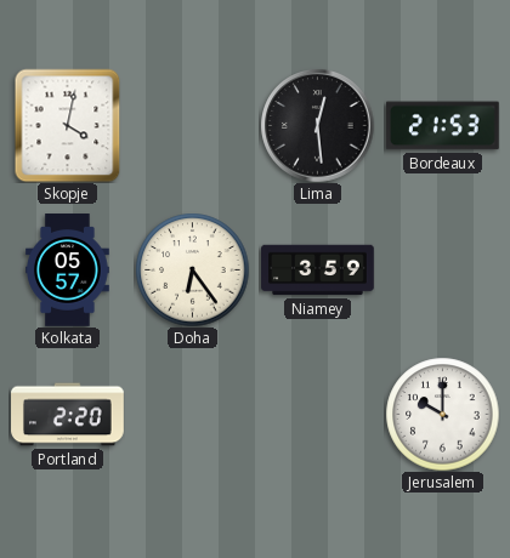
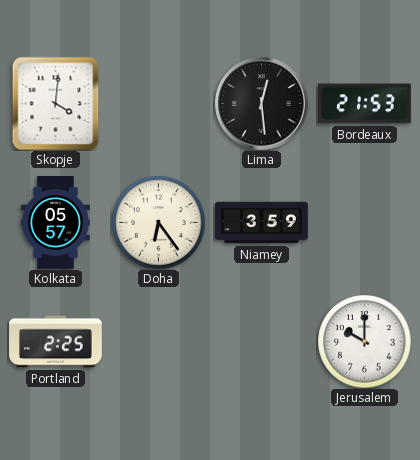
Skopje: 4:02 -> 4:01
Portland: 2:20 -> 2:25
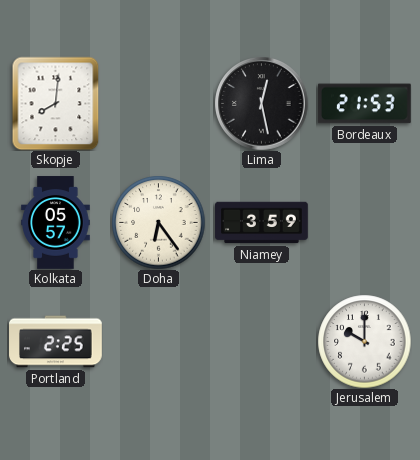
Skopje: 4:01 -> 8:01
Lima: 12:29 -> 12:28
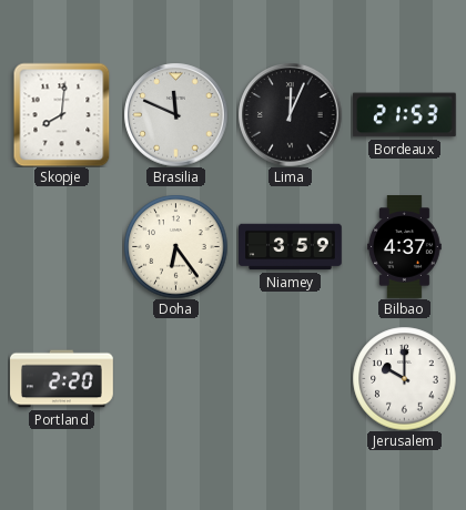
Brasilia: none -> 11:49
Lima: 12:28 -> 12:04
Kolkata: 05:57 -> none
Bilbao: none -> 4:37
Portland: 2:25 -> 2:20
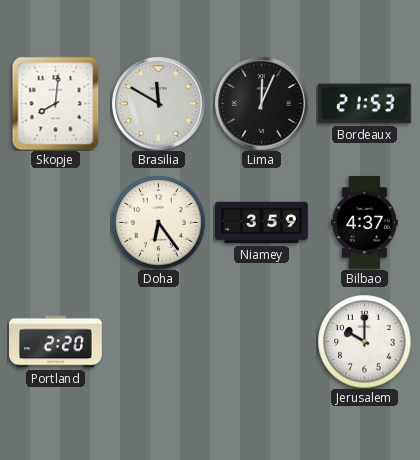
Brasilia: 11:49 -> 11:50
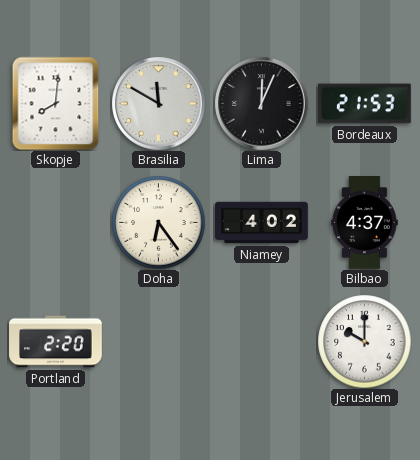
Niamey: 3:59 -> 4:02
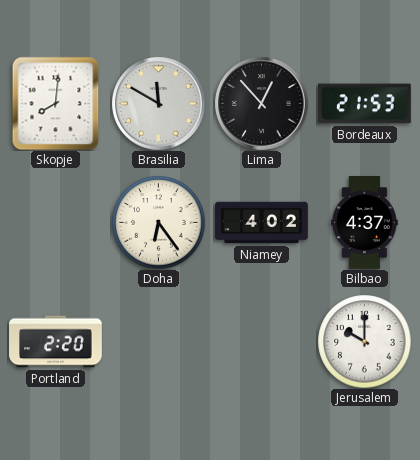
Lima: 12:04 -> 12:53
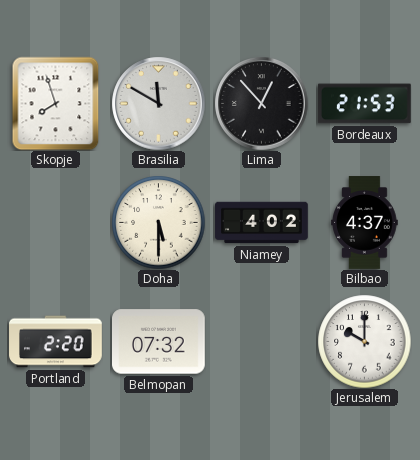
Skopje: 8:01 -> 7:57
Doha: 6:24 -> 5:30
Belmopan: none -> 07:32
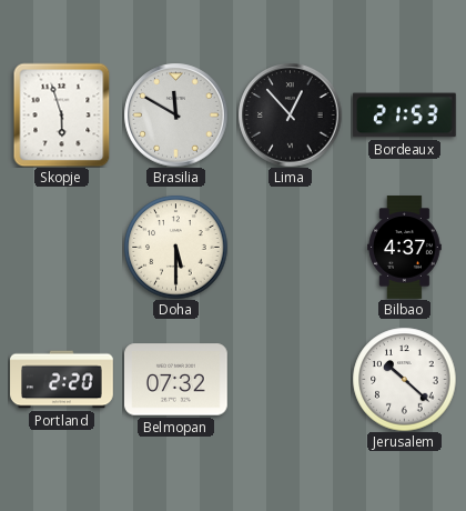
Skopje: 7:57 -> 5:57
Niamey: 4:02 -> none
Jerusalem: 10:00 -> 10:22
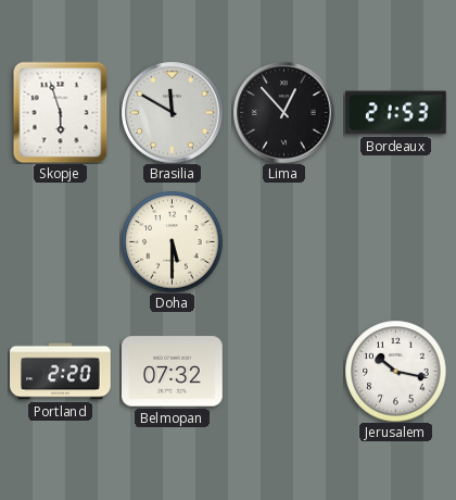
Bilbao: 4:37 -> none
Jerusalem: 10:22 -> 10:17
